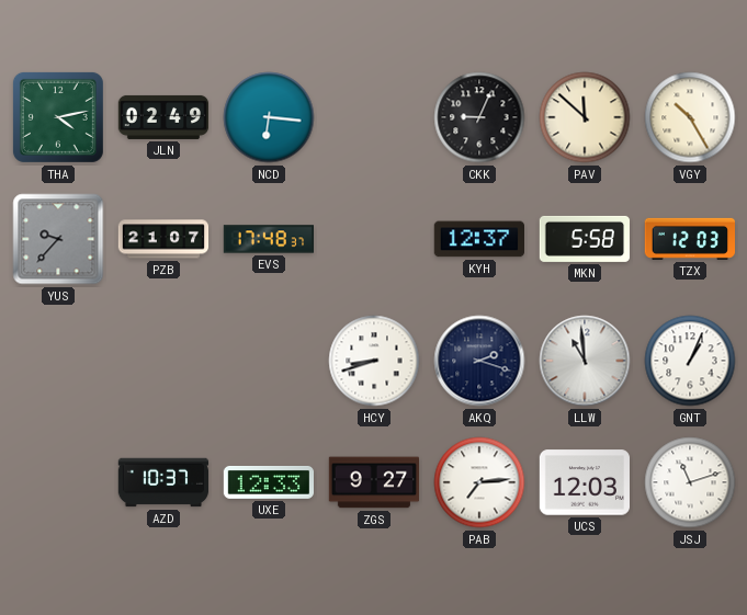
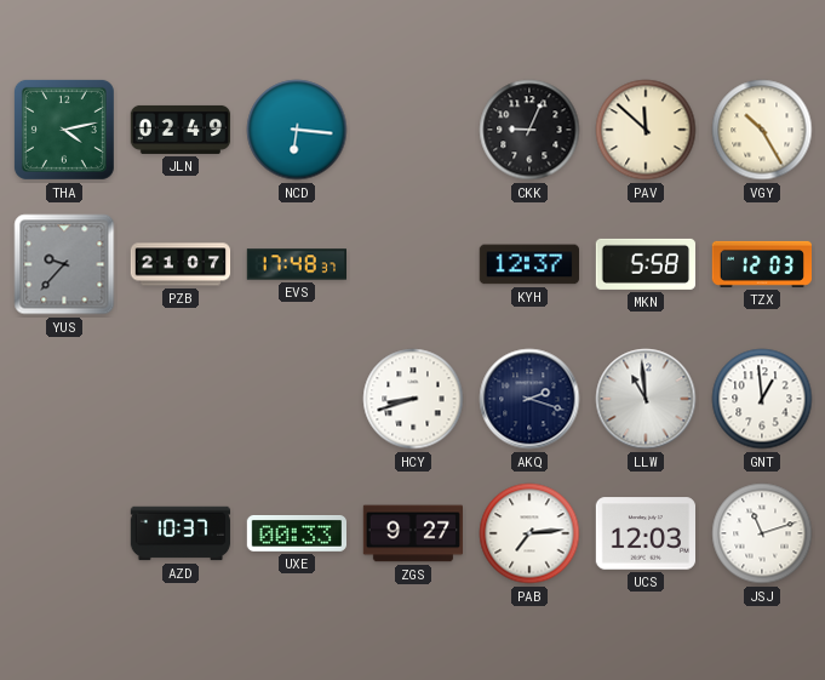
GNT: 1:04 -> 12:59
UXE: 12:33 -> 00:33
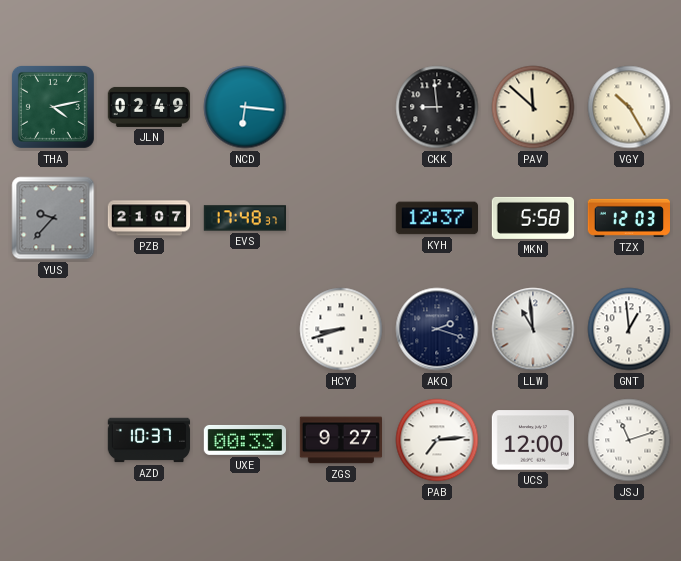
CKK: 9:04 -> 8:59
UCS: 12:03 -> 12:00
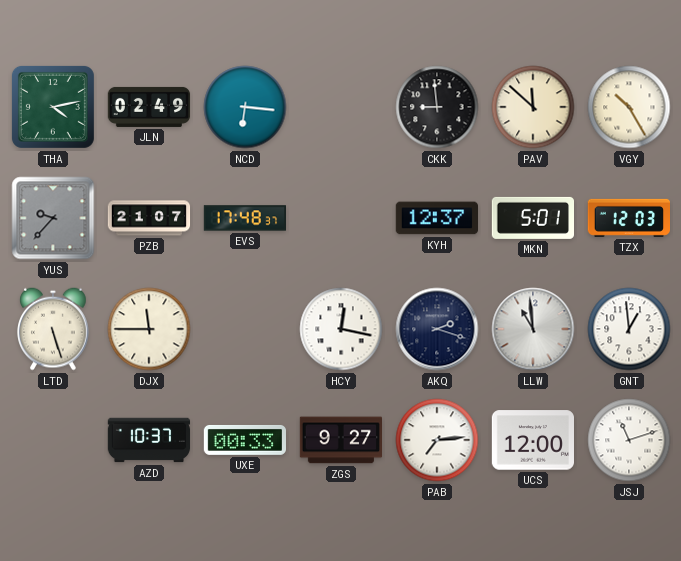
MKN: 5:58 -> 5:01
LTD: none -> 5:27
DJX: none -> 11:45
HCY: 8:42 -> 12:17
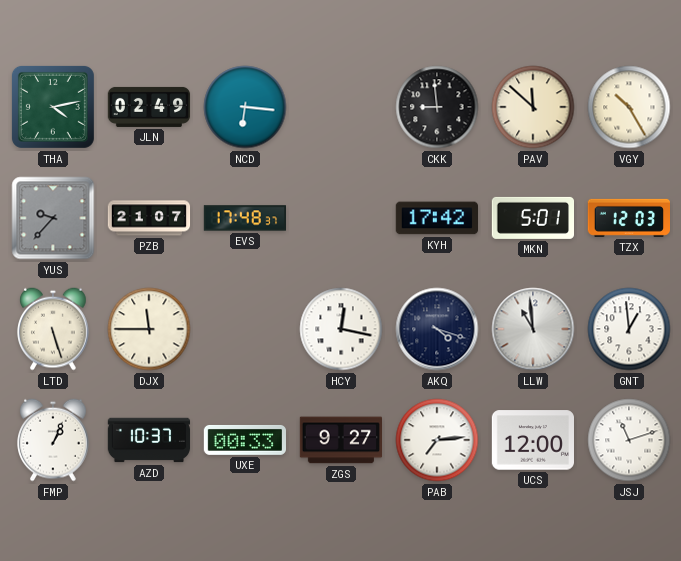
KYH: 12:37 -> 17:42
AKQ: 2:18 -> 4:18
FMP: none -> 1:04
